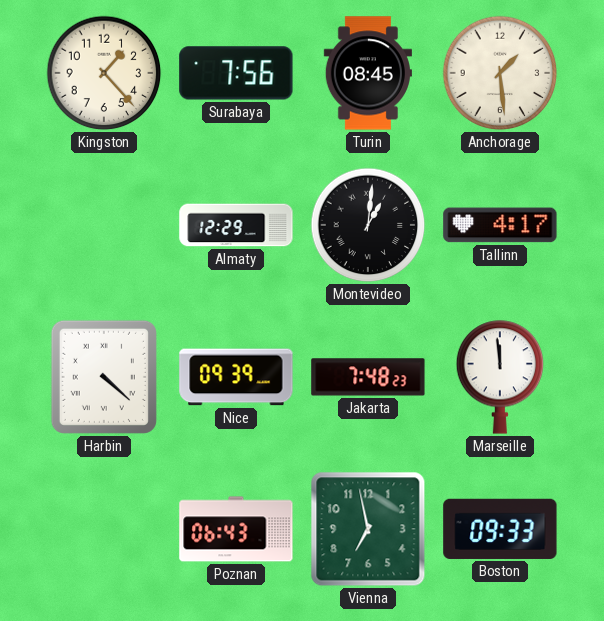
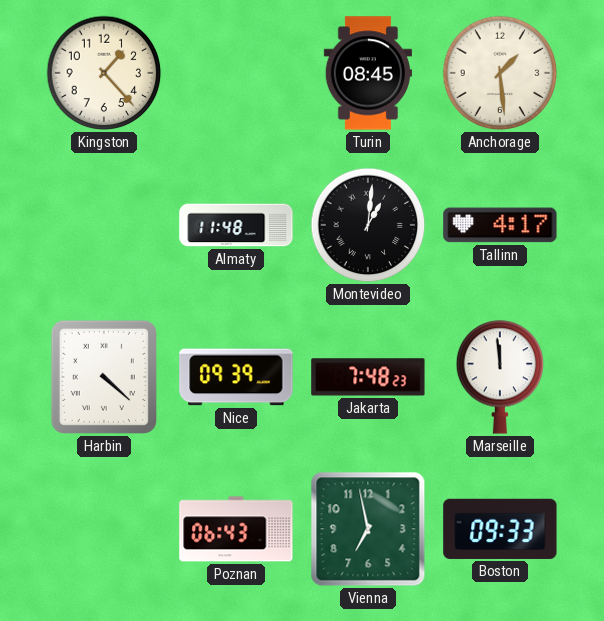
Surabaya: 7:56 -> none
Almaty: 12:29 -> 11:48
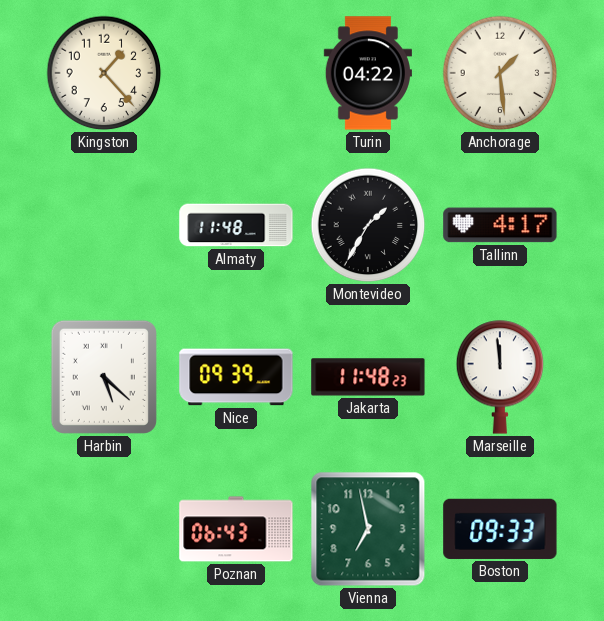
Turin: 08:45 -> 04:22
Montevideo: 1:01 -> 1:35
Harbin: 4:22 -> 5:22
Jakarta: 7:48 -> 11:48
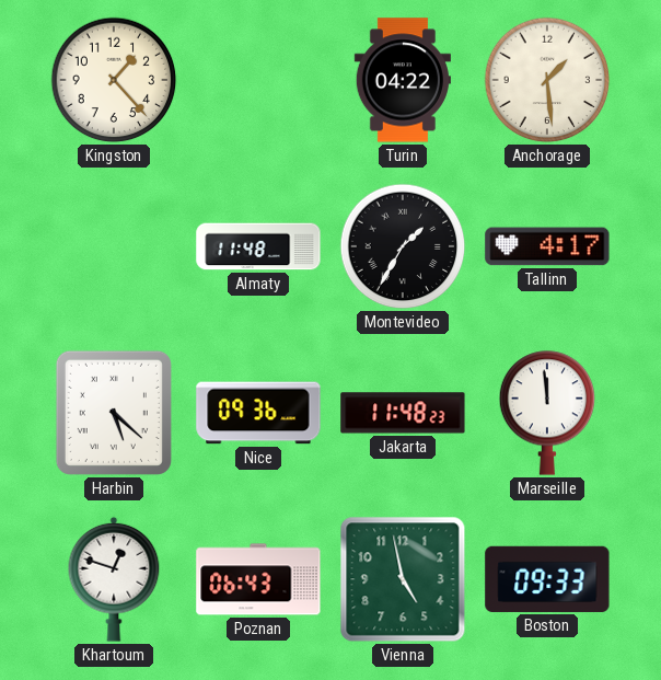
Nice: 09:39 -> 09:36
Khartoum: none -> 12:48
Vienna: 6:58 -> 4:58
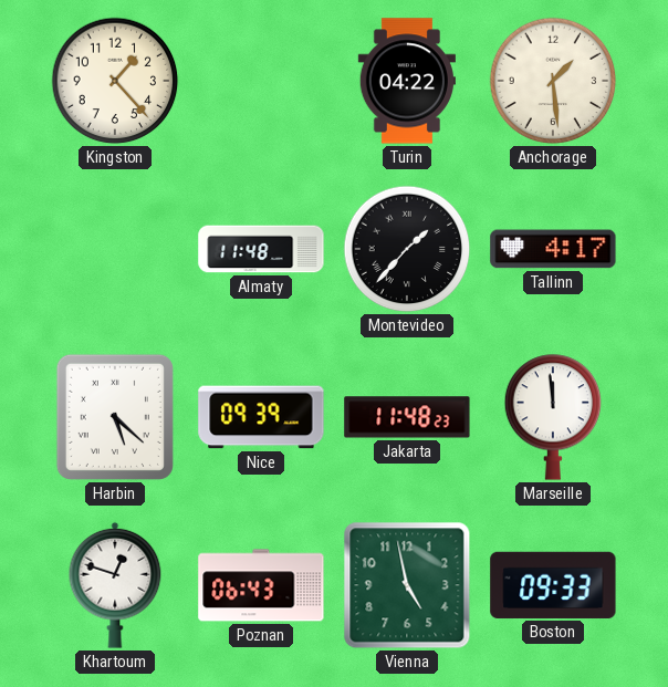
Montevideo: 1:35 -> 1:37
Nice: 09:36 -> 09:39
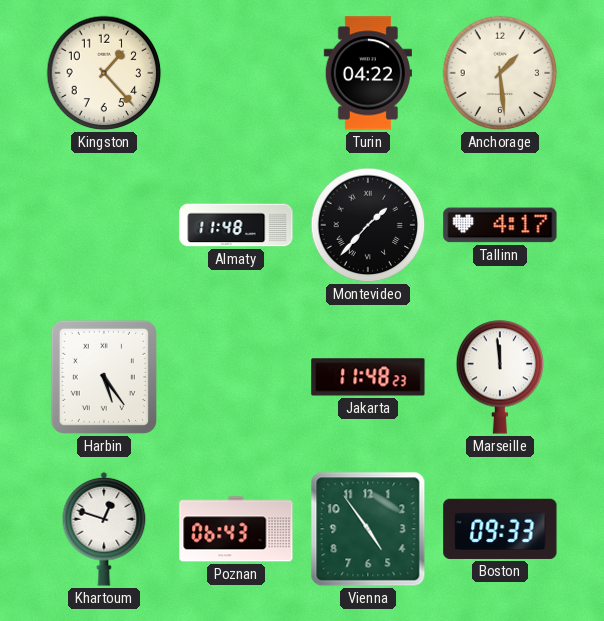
Harbin: 5:22 -> 5:24
Nice: 09:39 -> none
Vienna: 4:58 -> 4:54
